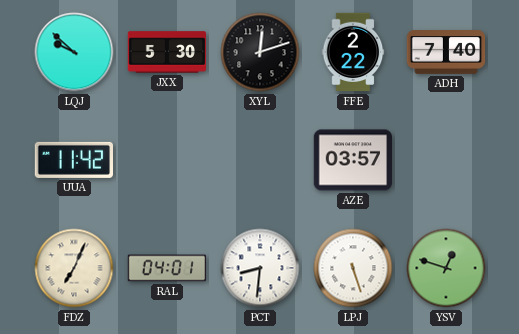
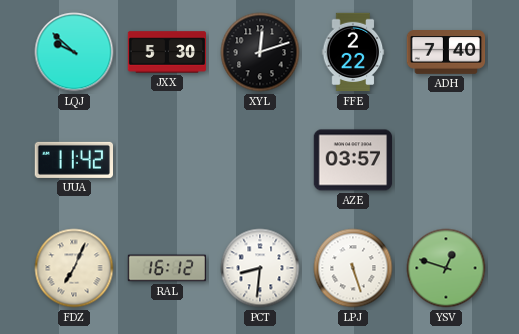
RAL: 04:01 -> 16:12
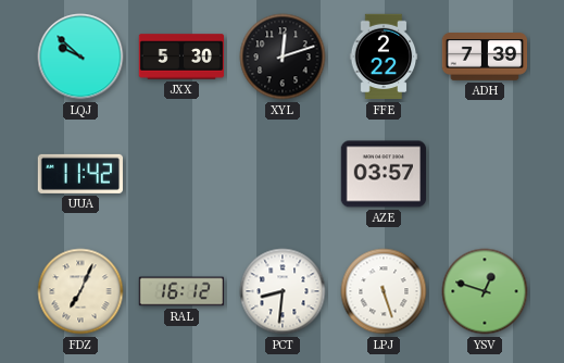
ADH: 7:40 -> 7:39
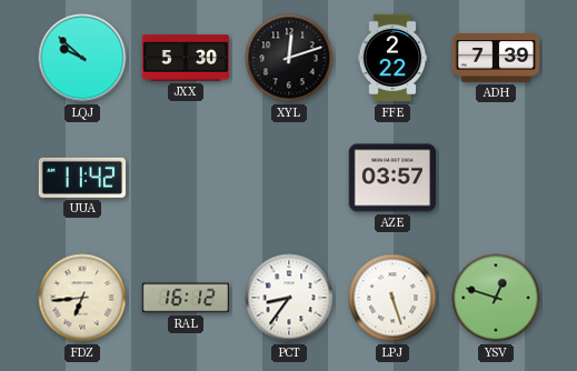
FDZ: 7:04 -> 6:44
PCT: 8:31 -> 8:36
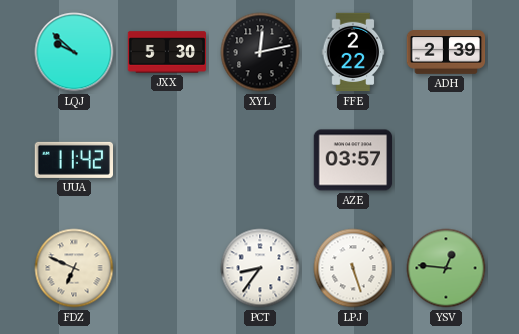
XYL: 12:12 -> 12:13
ADH: 7:39 -> 2:39
FDZ: 6:44 -> 6:49
RAL: 16:12 -> none
YSV: 12:48 -> 12:46
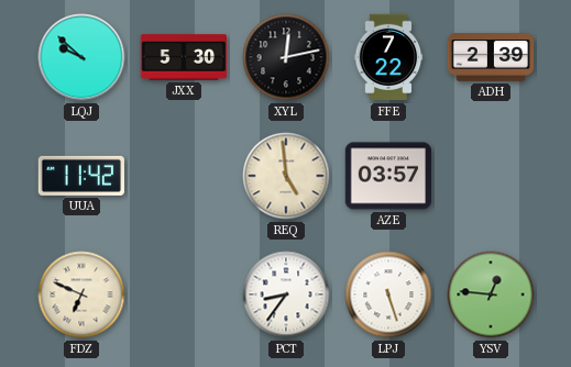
FFE: 2:22 -> 7:22
REQ: none -> 4:59
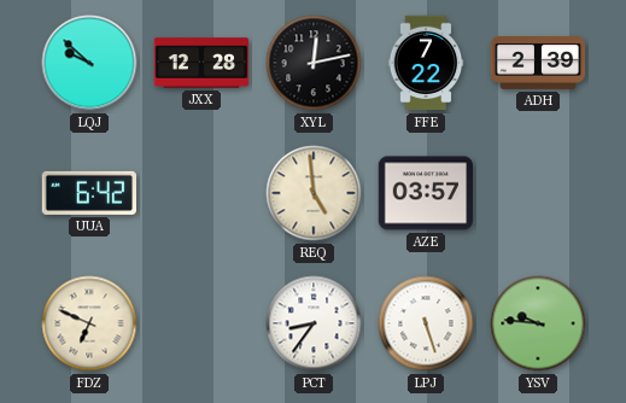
JXX: 5:30 -> 12:28
UUA: 11:42 -> 6:42
YSV: 12:46 -> 9:46
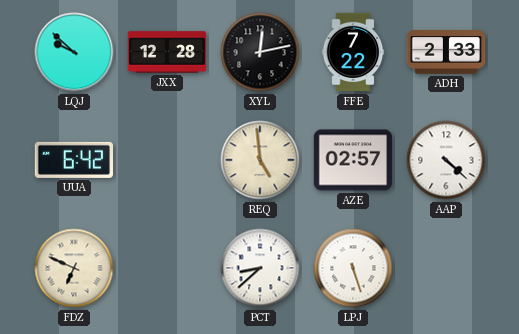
ADH: 2:39 -> 2:33
AZE: 03:57 -> 02:57
AAP: none -> 4:22
PCT: 8:36 -> 8:38
YSV: 9:46 -> none
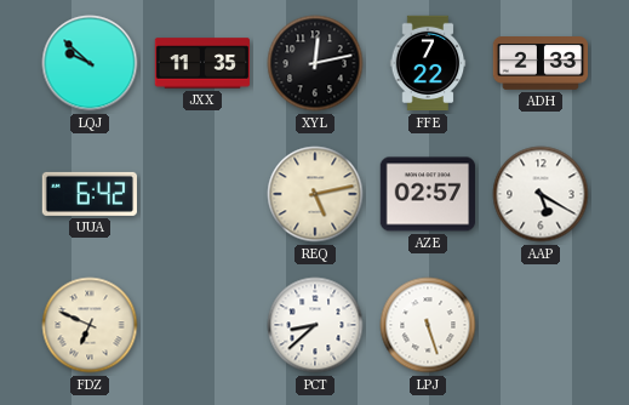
JXX: 12:28 -> 11:35
REQ: 4:59 -> 5:13
AAP: 4:22 -> 5:20
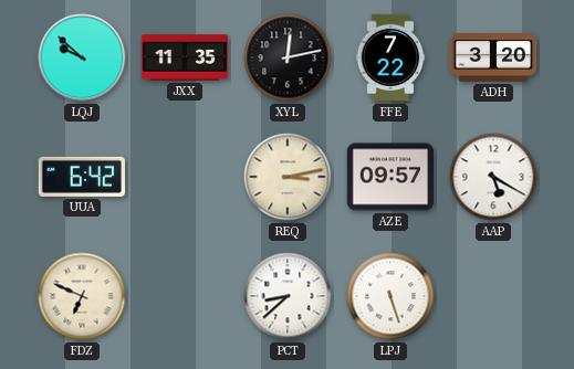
ADH: 2:33 -> 3:20
REQ: 5:13 -> 3:13
AZE: 02:57 -> 09:57
